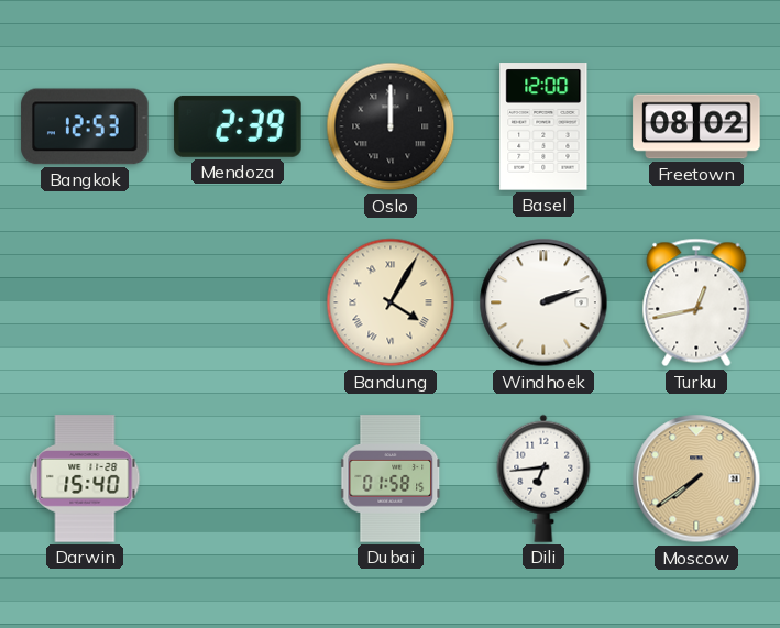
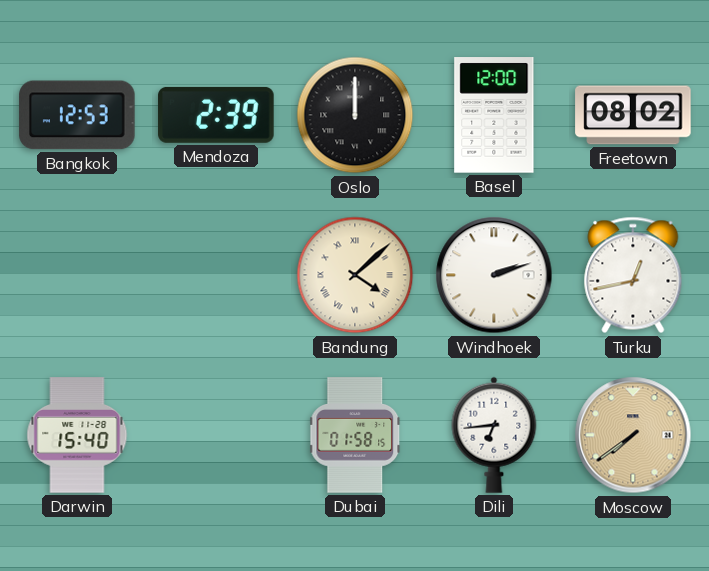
Bandung: 4:05 -> 4:08
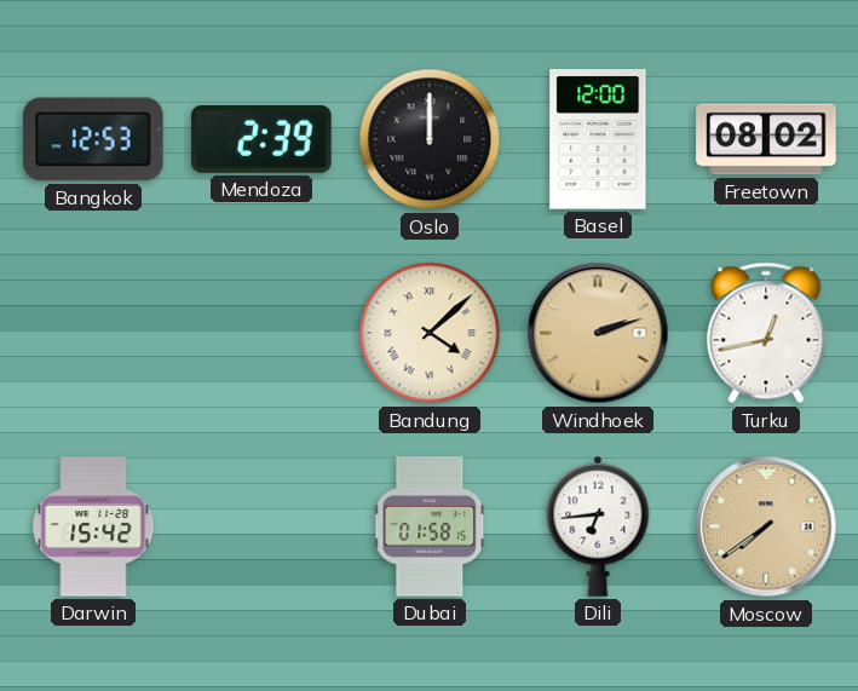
Windhoek dial: white -> champagne
Darwin: 15:40 -> 15:42
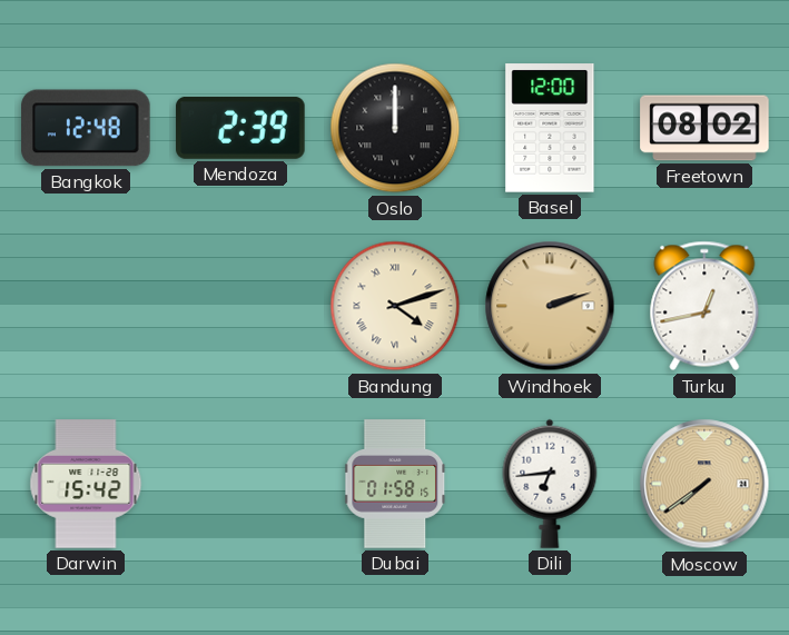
Bangkok: 12:53 -> 12:48
Bandung: 4:08 -> 4:12
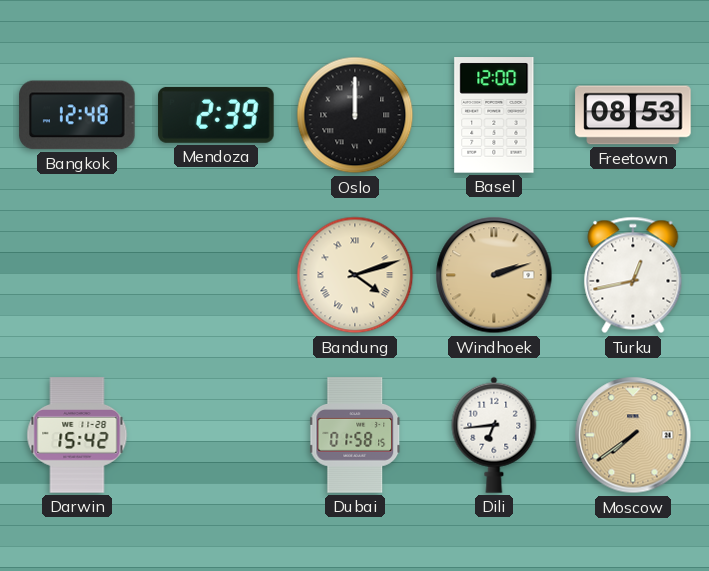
Freetown: 08:02 -> 08:53
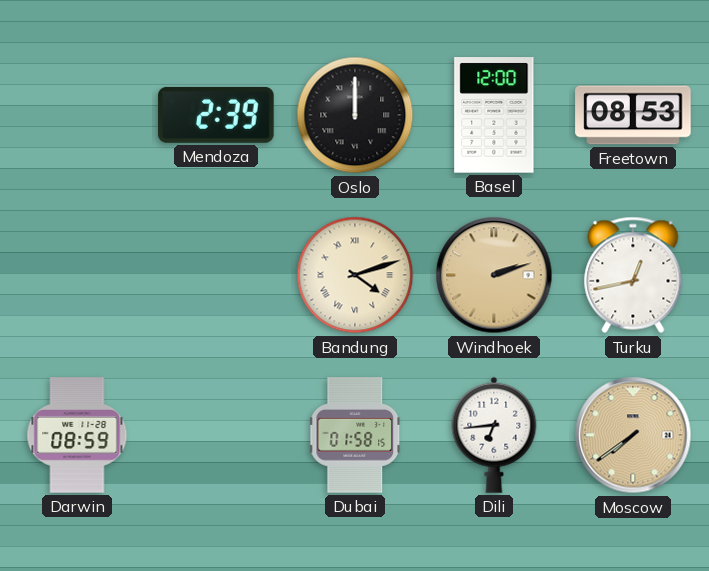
Bangkok: 12:48 -> none
Darwin: 15:42 -> 08:59
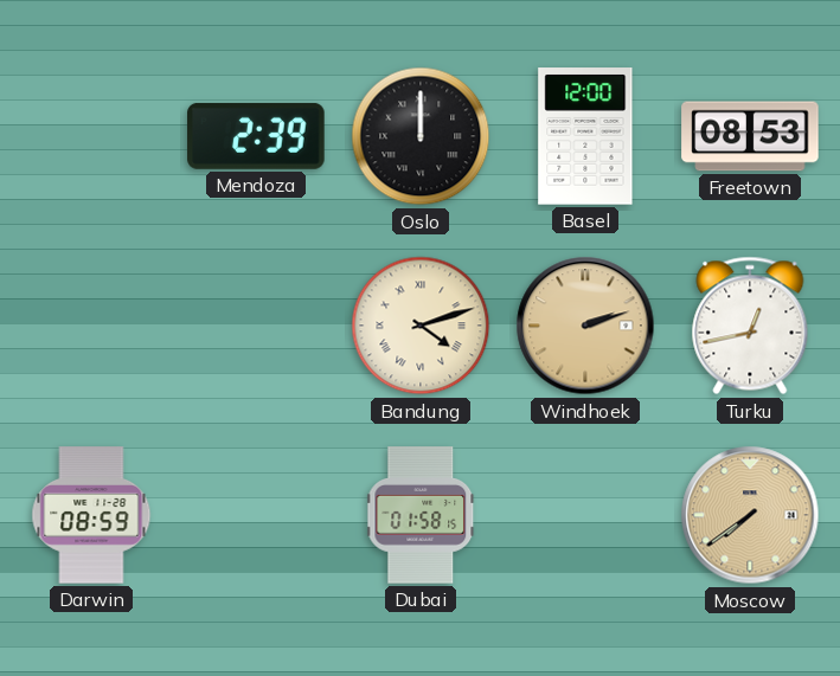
Dili: 6:44 -> none
